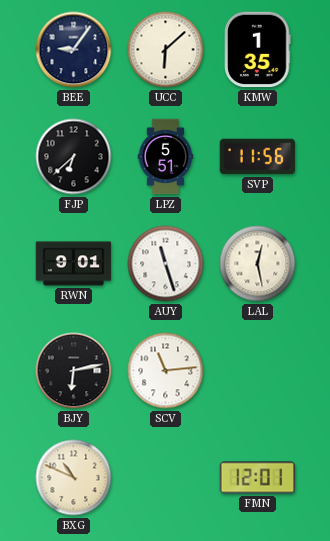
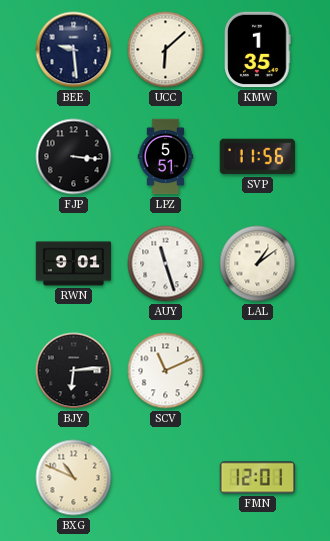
BEE: 9:06 -> 9:29
FJP: 6:38 -> 3:16
LAL: 12:28 -> 1:09
BJY: 6:13 -> 6:14
SCV: 11:14 -> 11:11
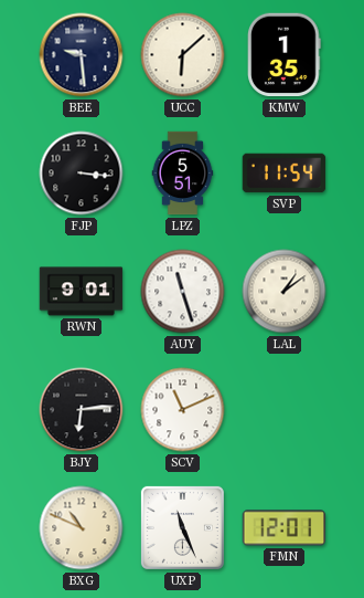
SVP: 11:56 -> 11:54
UXP: none -> 11:26
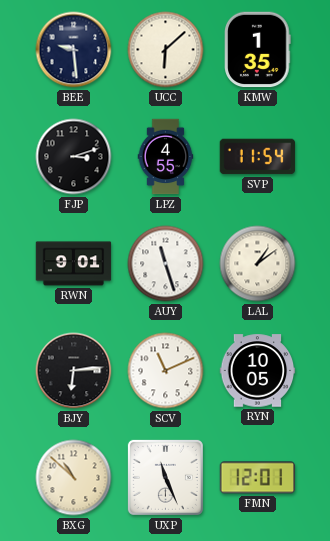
FJP: 3:16 -> 3:12
LPZ: 5:51 -> 4:55
RYN: none -> 10:05
BXG: 10:49 -> 10:52
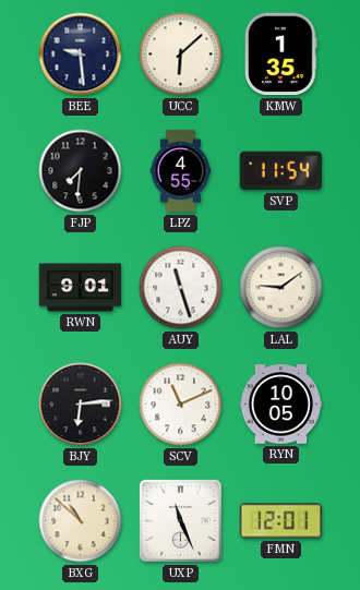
FJP: 3:12 -> 7:31
LAL: 1:09 -> 9:09
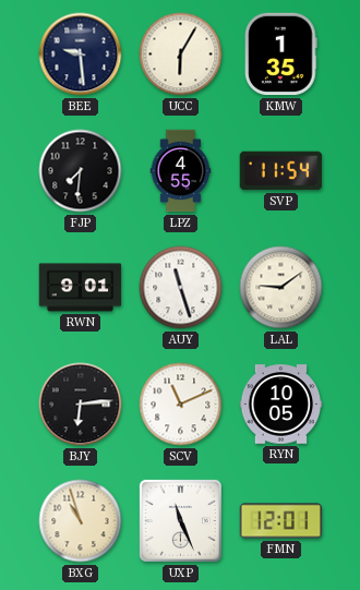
UCC: 6:08 -> 6:05
BXG: 10:52 -> 10:57
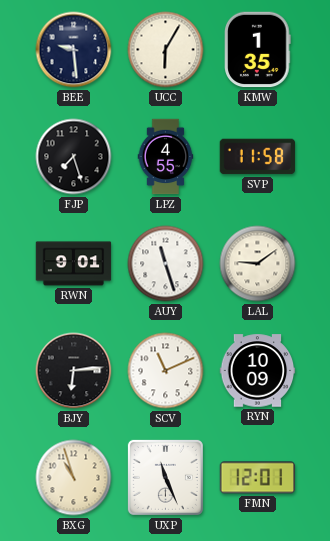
FJP: 7:31 -> 7:27
SVP: 11:54 -> 11:58
RYN: 10:05 -> 10:09
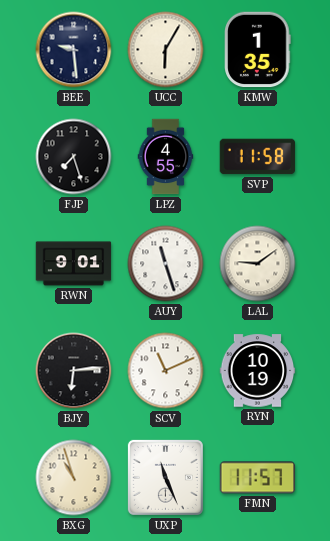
RYN: 10:09 -> 10:19
FMN: 12:01 -> 11:57
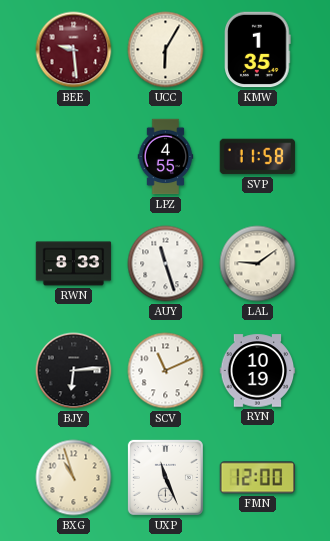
BEE dial: navy -> burgundy
FJP: 7:27 -> none
RWN: 9:01 -> 8:33
FMN: 11:57 -> 12:00
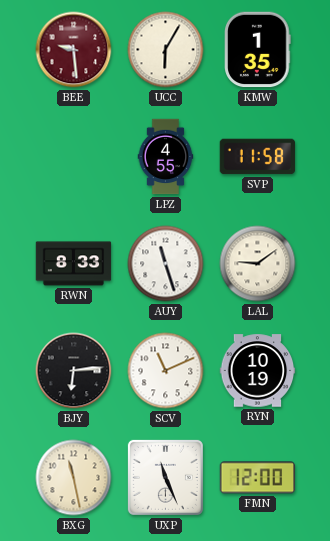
BXG: 10:57 -> 11:28
